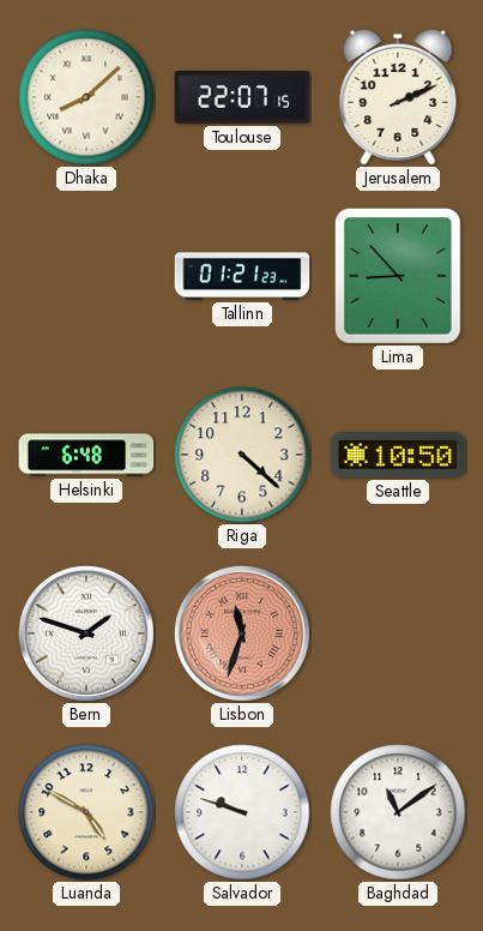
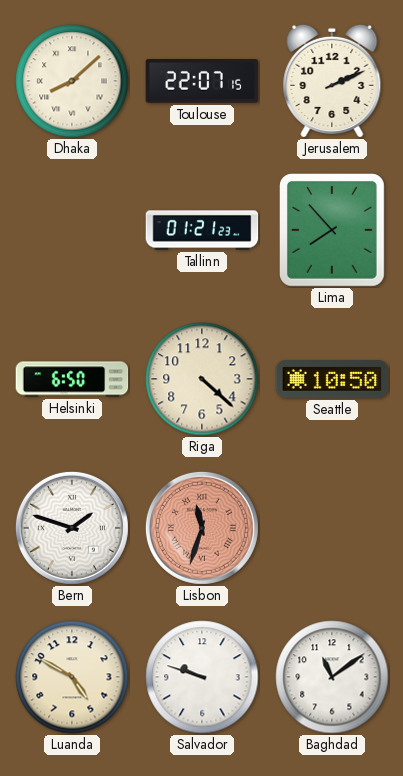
Lima: 8:53 -> 7:53
Helsinki: 6:48 -> 6:50
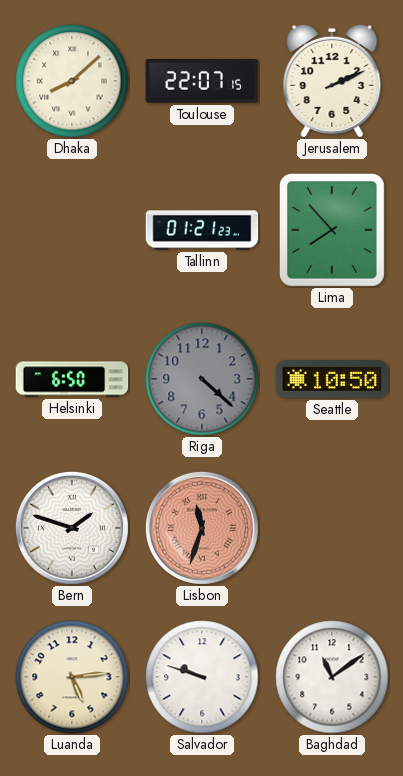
Riga dial: cream -> grey
Luanda: 4:50 -> 5:14
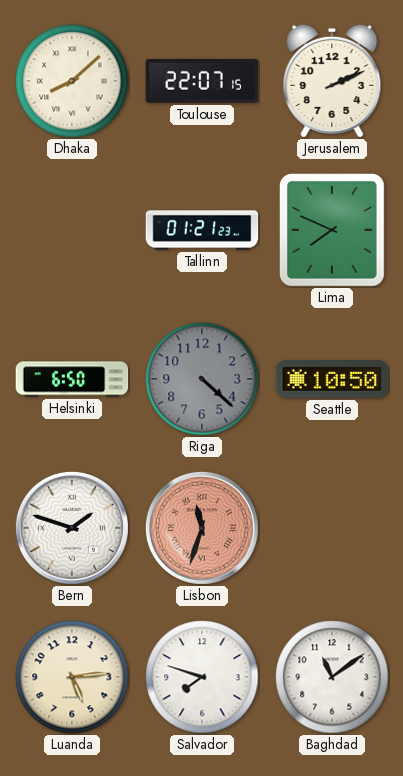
Lima: 7:53 -> 7:49
Salvador: 9:48 -> 7:48
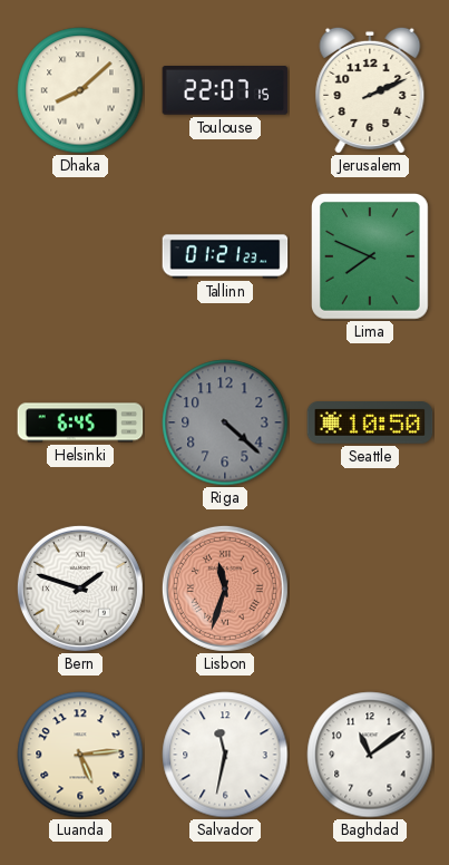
Helsinki: 6:50 -> 6:45
Salvador: 7:48 -> 11:32
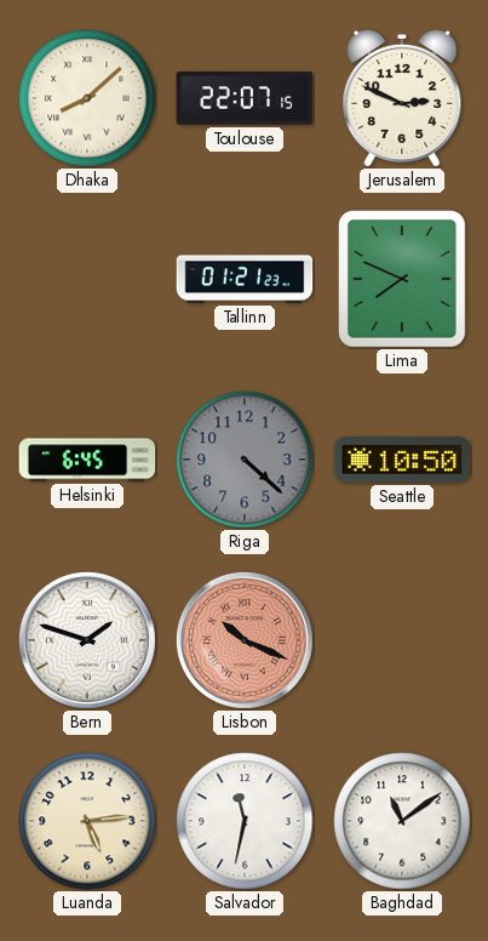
Jerusalem: 2:11 -> 2:49
Lisbon: 11:33 -> 10:19
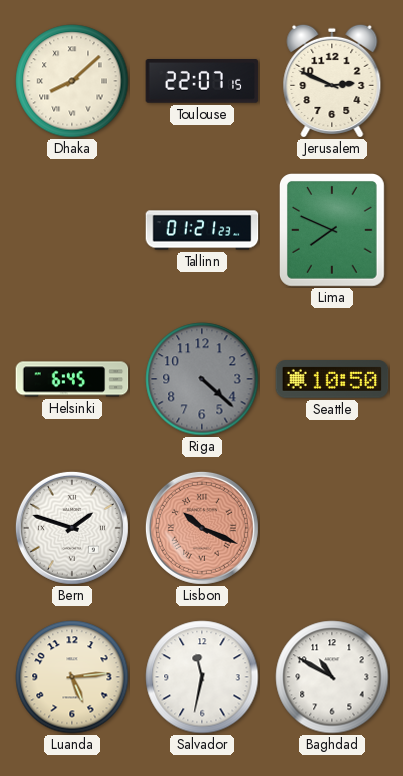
Baghdad: 11:09 -> 10:50
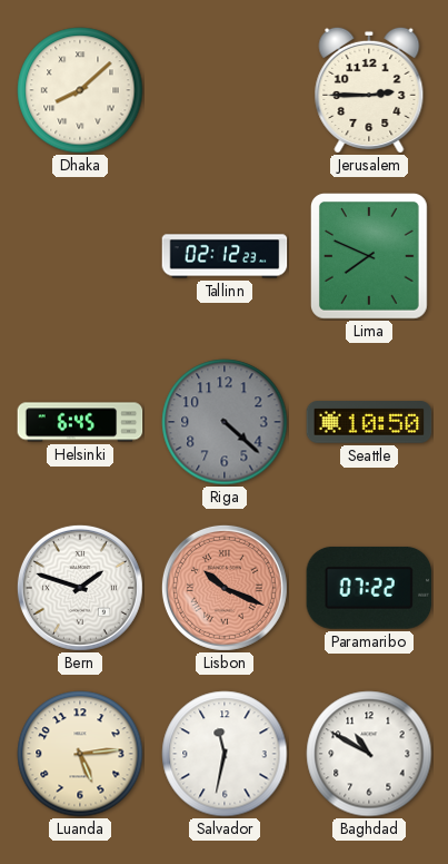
Toulouse: 22:07 -> none
Jerusalem: 2:49 -> 2:45
Tallinn: 01:21 -> 02:12
Paramaribo: none -> 07:22
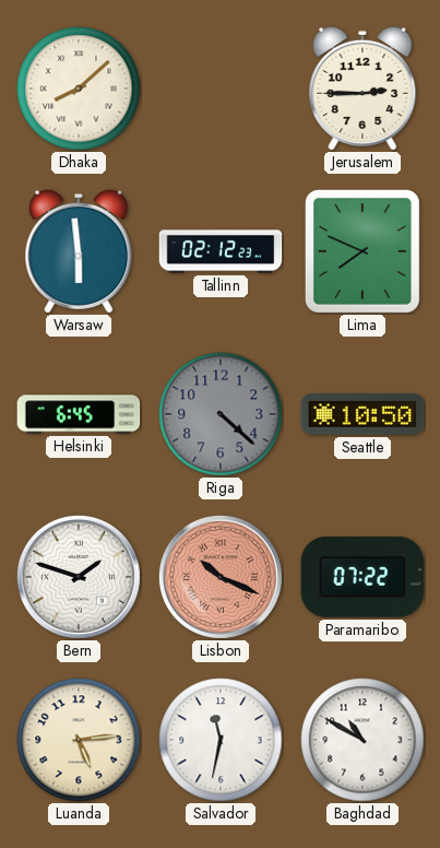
Warsaw: none -> 5:59
